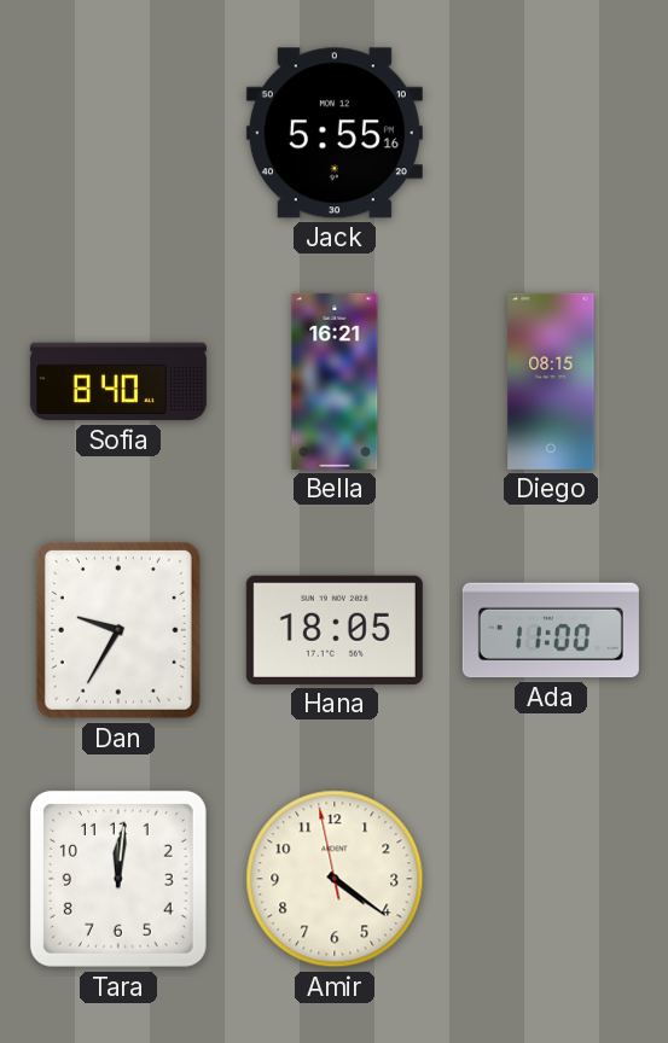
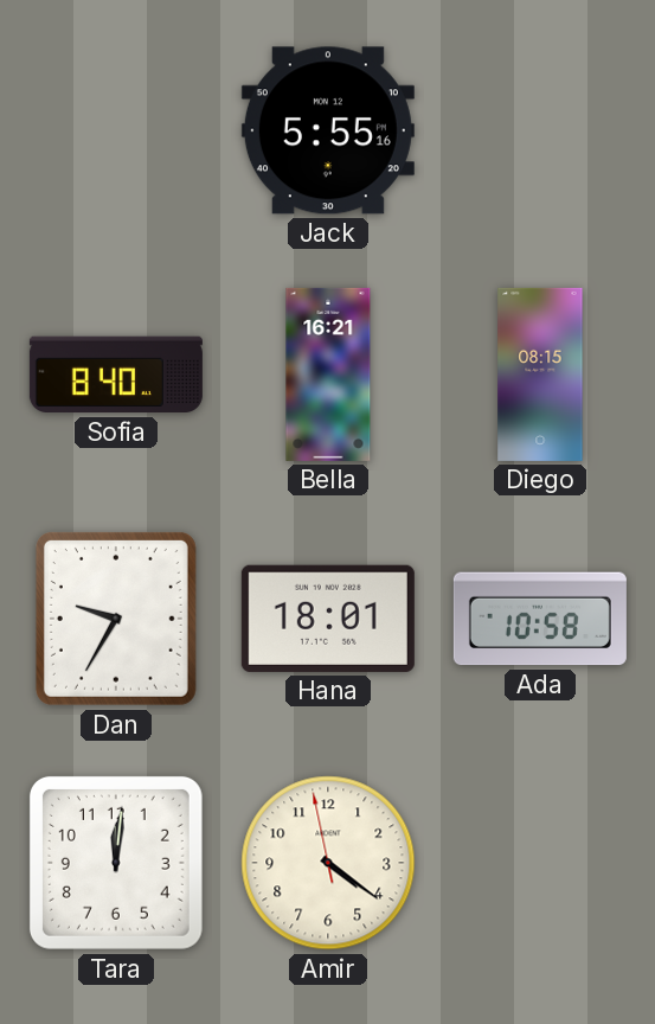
Hana: 18:05 -> 18:01
Ada: 11:00 -> 10:58
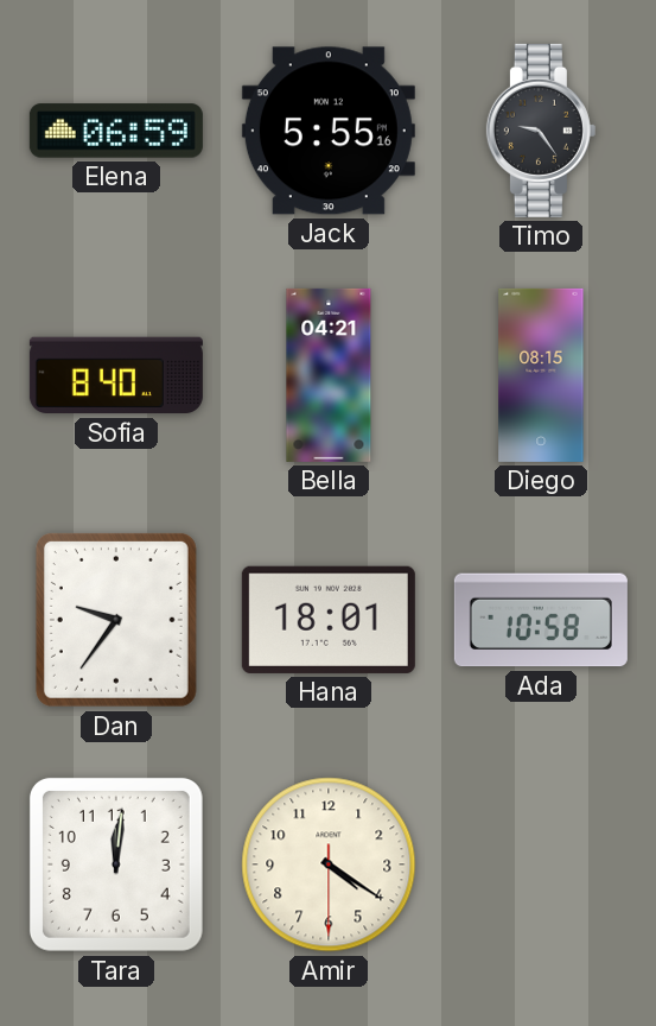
Elena: none -> 06:59
Timo: none -> 9:24
Bella: 16:21 -> 04:21
Dan: 9:35 -> 9:36
Amir: 4:20:58 -> 4:20:30
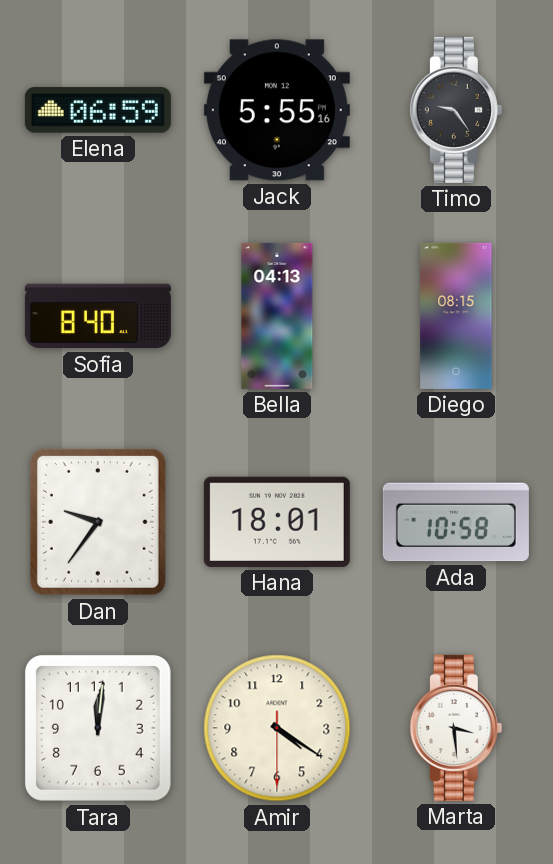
Bella: 04:21 -> 04:13
Marta: none -> 3:29
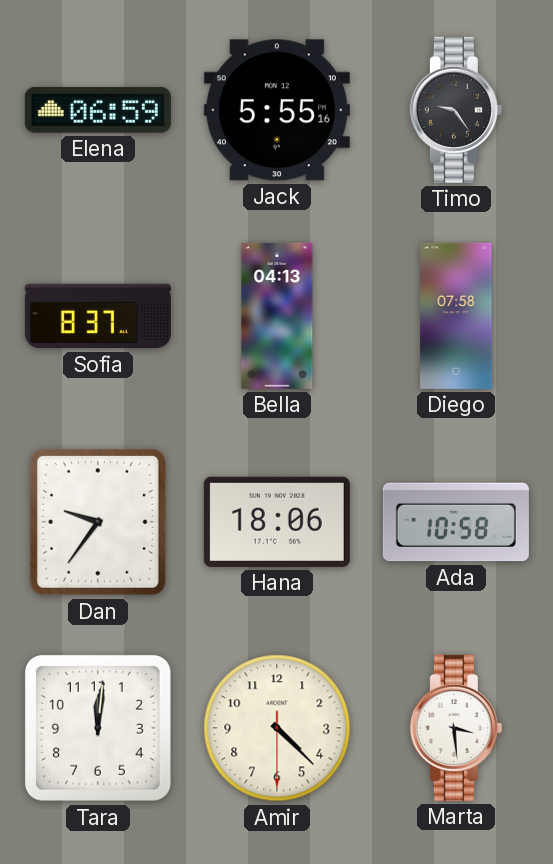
Sofia: 8:40 -> 8:37
Diego: 08:15 -> 07:58
Hana: 18:01 -> 18:06
Amir: 4:20 -> 4:22
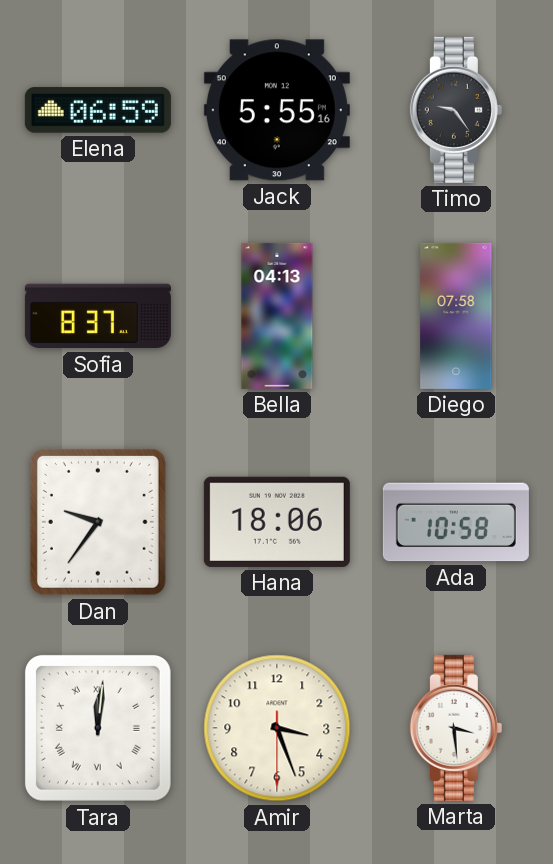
Tara numerals: Arabic -> Roman
Amir: 4:22 -> 3:26
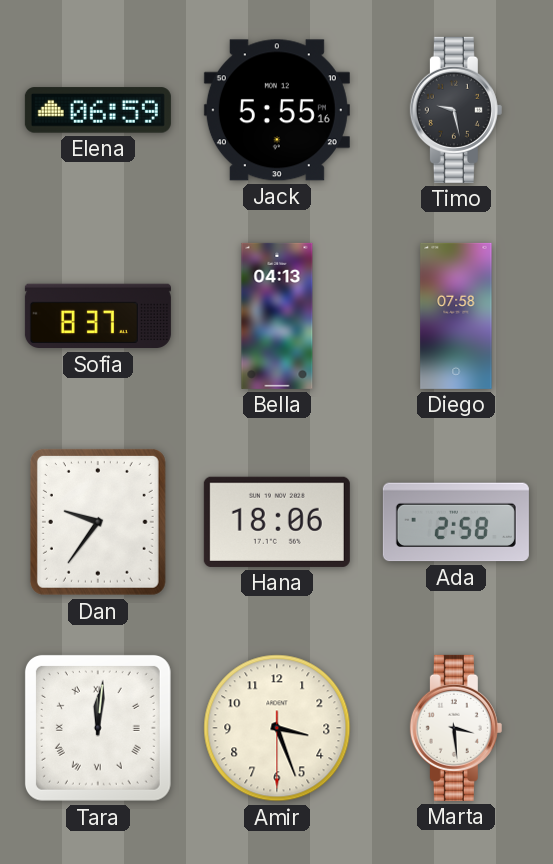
Timo: 9:24 -> 9:28
Ada: 10:58 -> 2:58
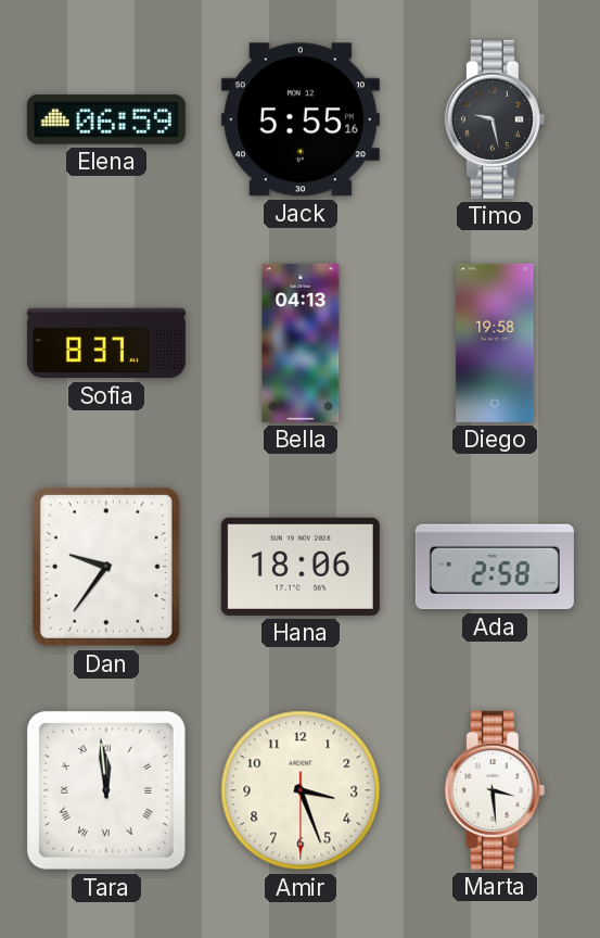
Diego: 07:58 -> 19:58
Tara: 12:01 -> 11:59
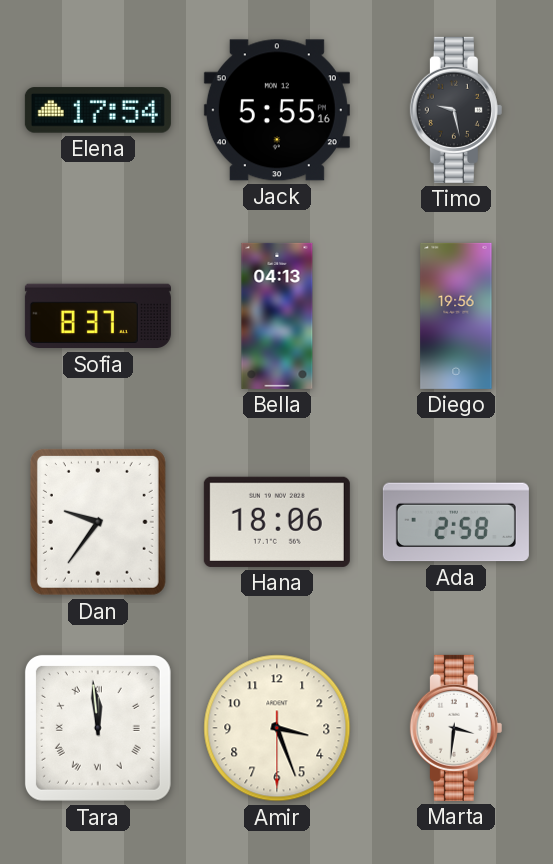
Elena: 06:59 -> 17:54
Diego: 19:58 -> 19:56
Marta: 3:29 -> 3:31
